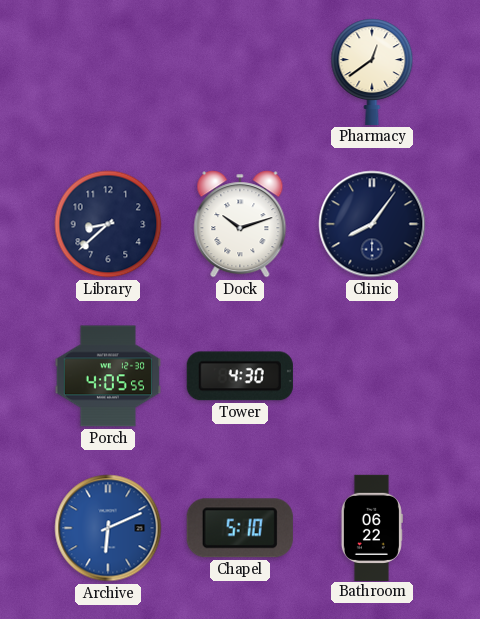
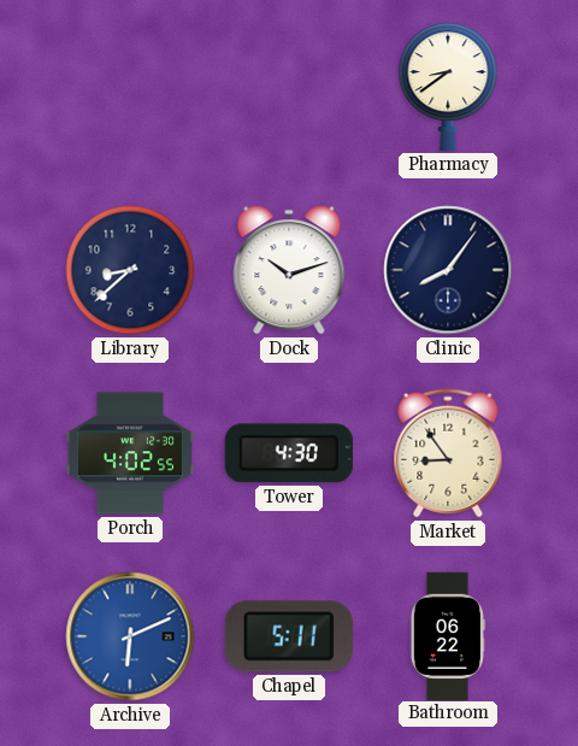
Pharmacy: 12:39 -> 8:39
Porch: 4:05 -> 4:02
Market: none -> 8:54
Chapel: 5:10 -> 5:11
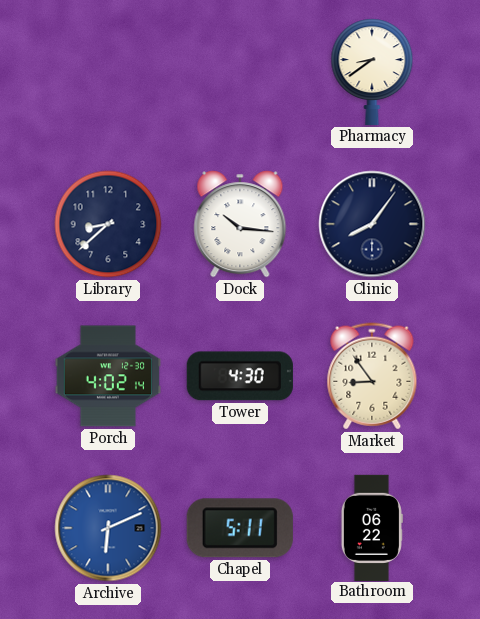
Dock: 10:12 -> 10:16
Porch: 4:02:55 -> 4:02:14
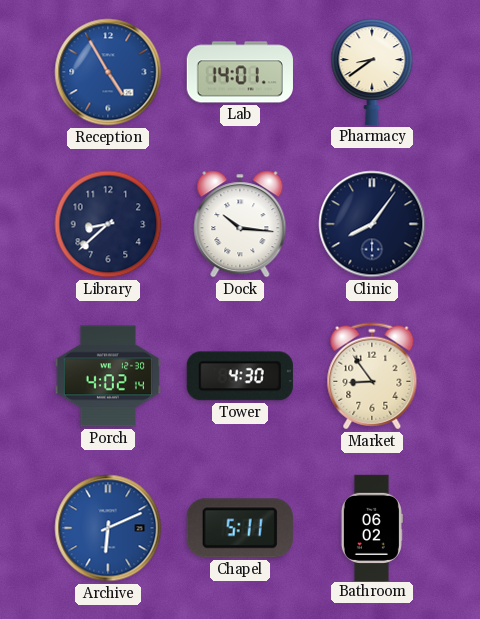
Reception: none -> 4:55
Lab: none -> 14:01
Bathroom: 06:22 -> 06:02
